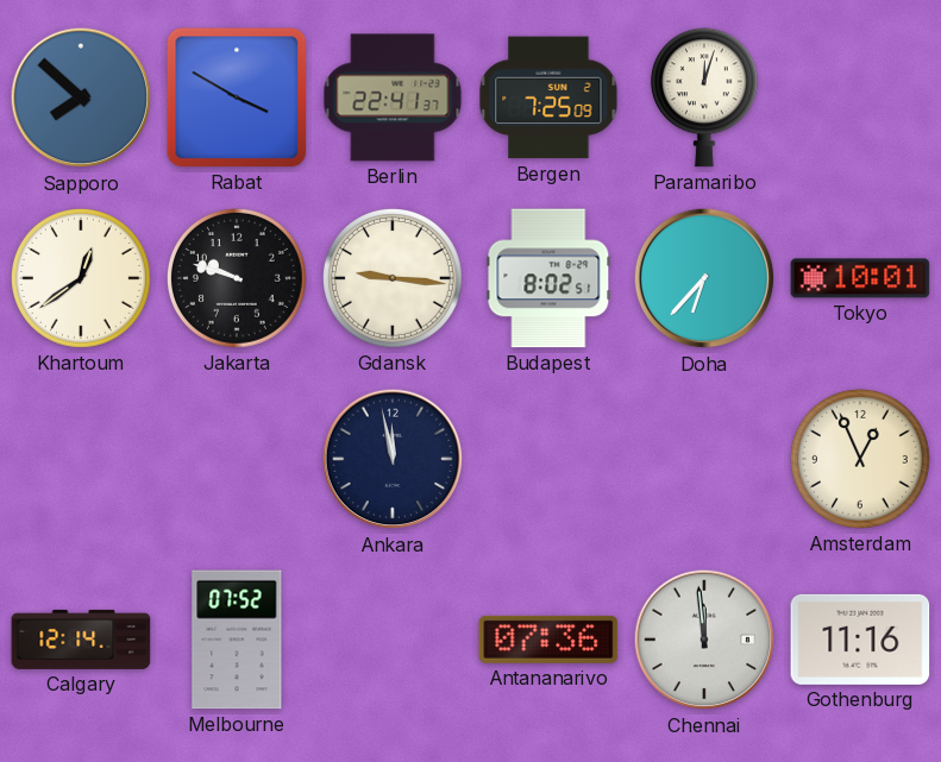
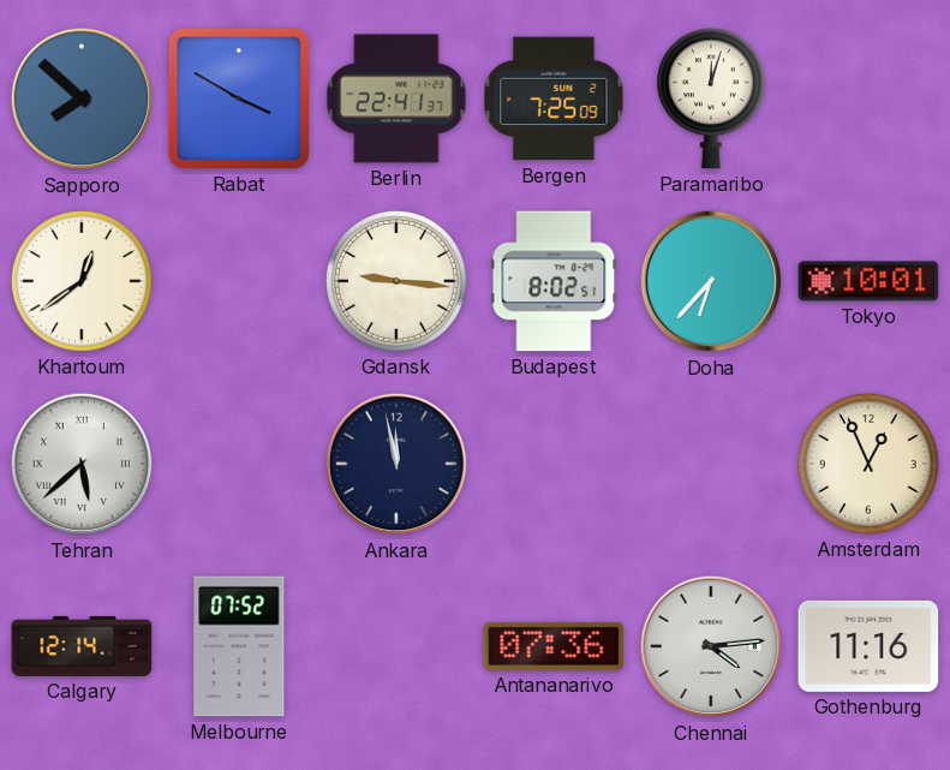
Jakarta: 9:48 -> none
Tehran: none -> 5:38
Chennai: 11:59 -> 4:14
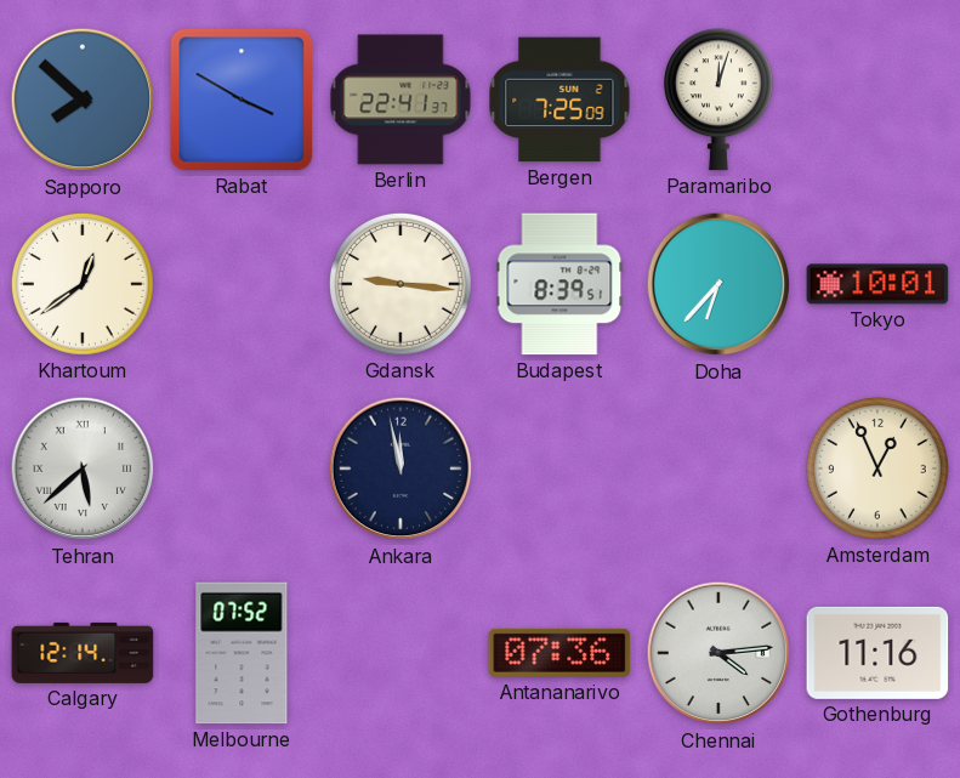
Budapest: 8:02 -> 8:39
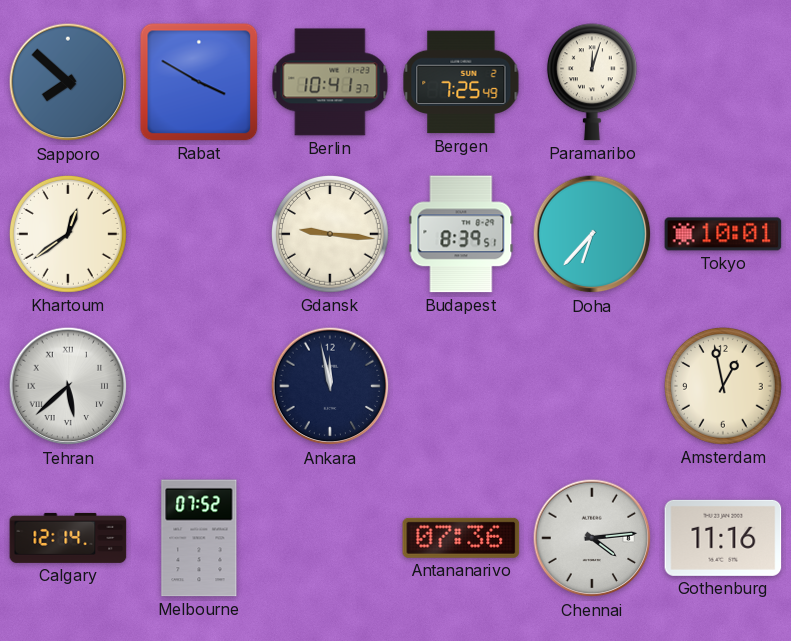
Berlin: 22:41 -> 10:41
Bergen: 7:25:09 -> 7:25:49
Amsterdam: 12:56 -> 12:58
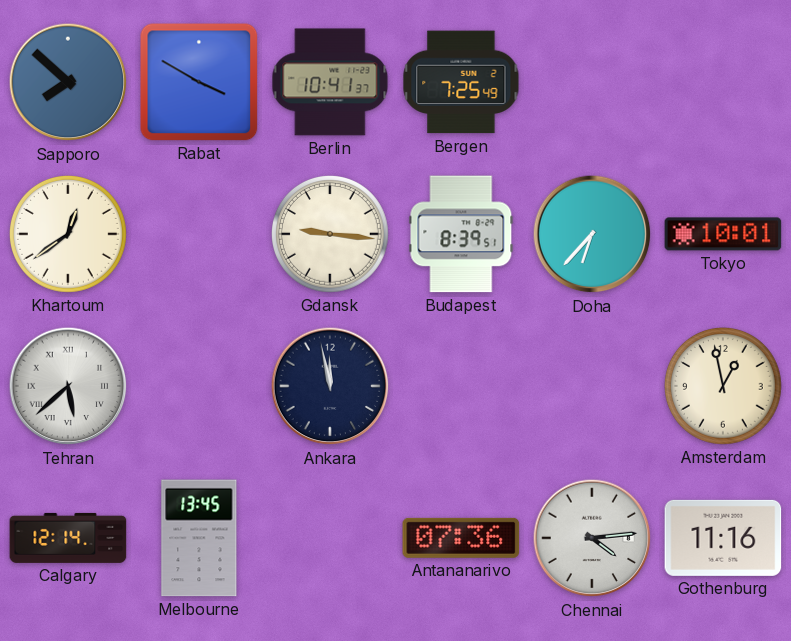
Paramaribo: 12:03 -> none
Melbourne: 07:52 -> 13:45
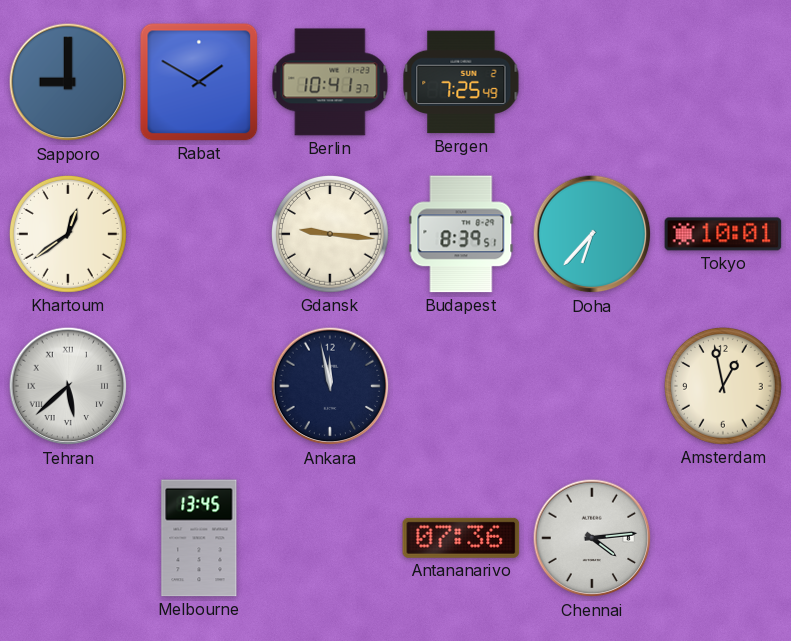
Sapporo: 7:52 -> 9:00
Rabat: 3:50 -> 1:50
Calgary: 12:14 -> none
Gothenburg: 11:16 -> none
